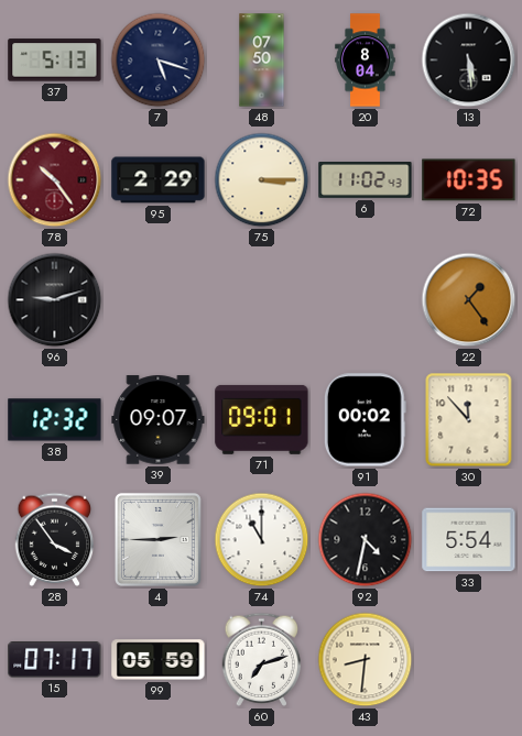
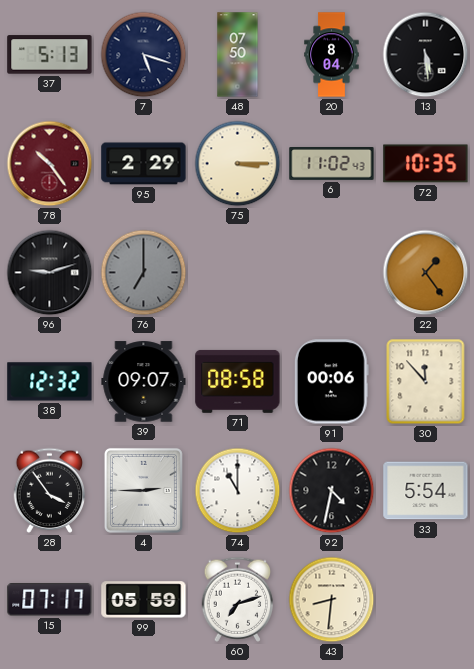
76: none -> 7:00
71: 09:01 -> 08:58
91: 00:02 -> 00:06
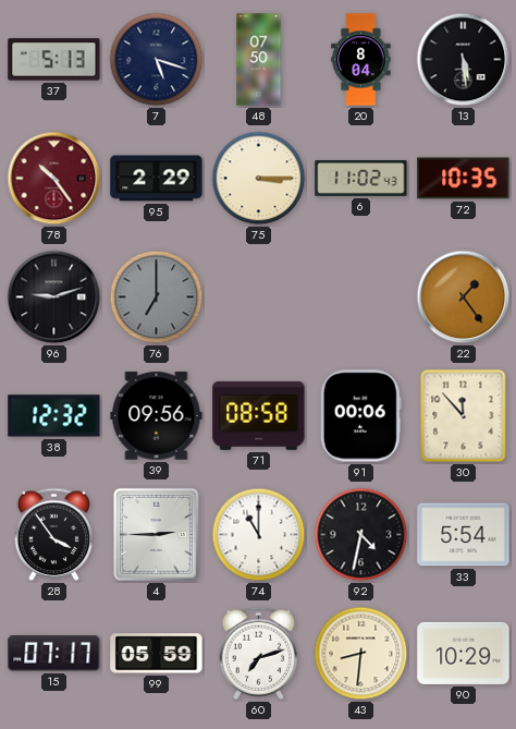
39: 09:07 -> 09:56
90: none -> 10:29
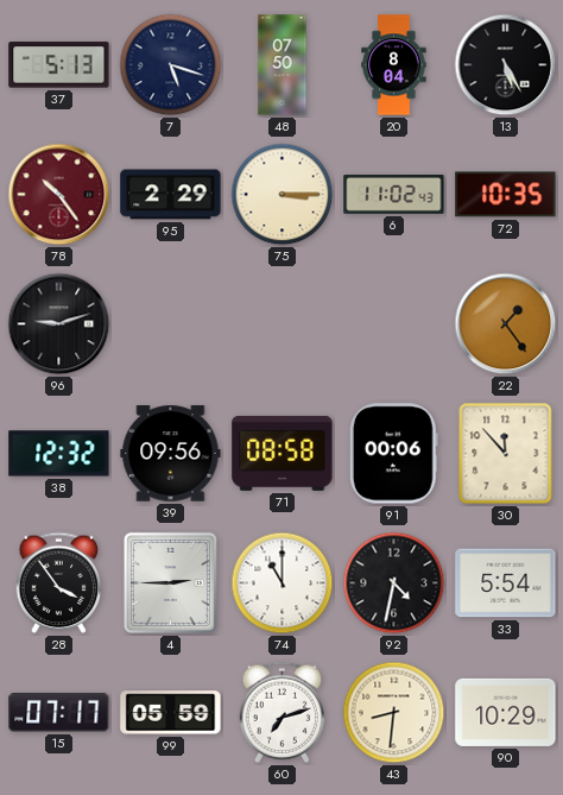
13: 5:29 -> 5:25
76: 7:00 -> none
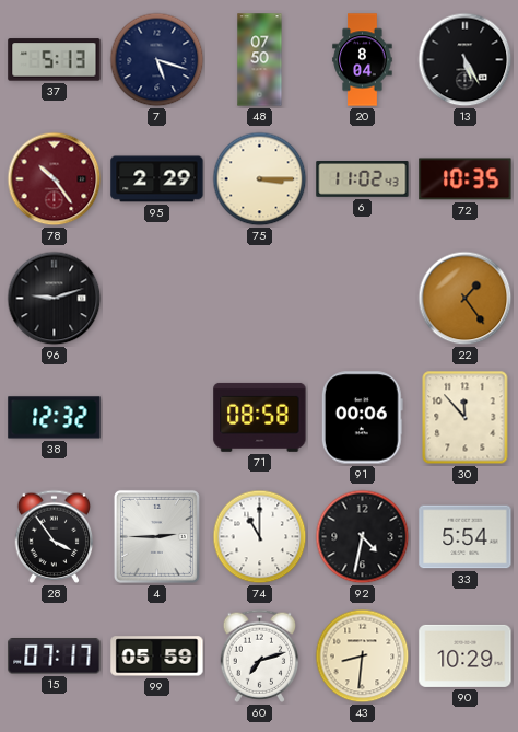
39: 09:56 -> none
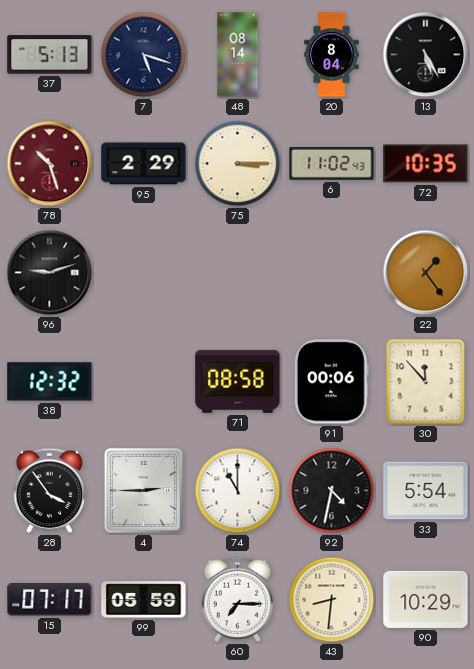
48: 07:50 -> 08:14
78: 10:24 -> 10:27
60: 7:12 -> 7:15
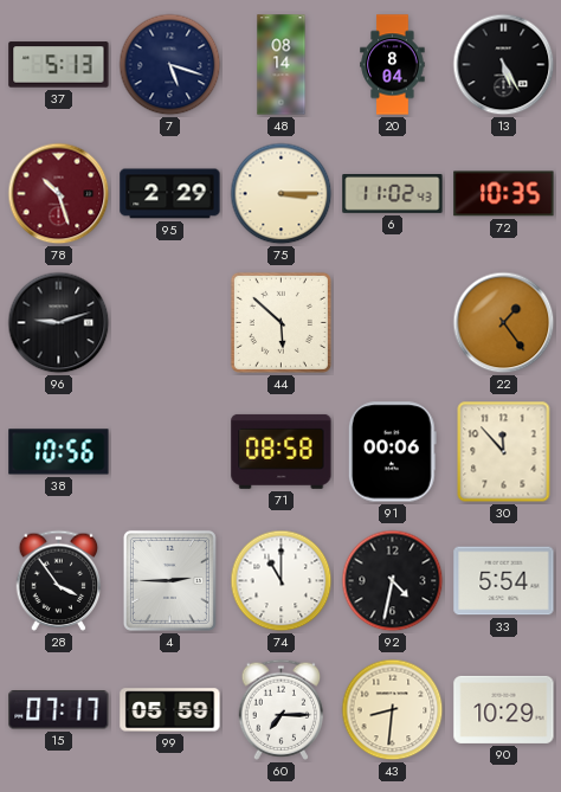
44: none -> 5:52
38: 12:32 -> 10:56
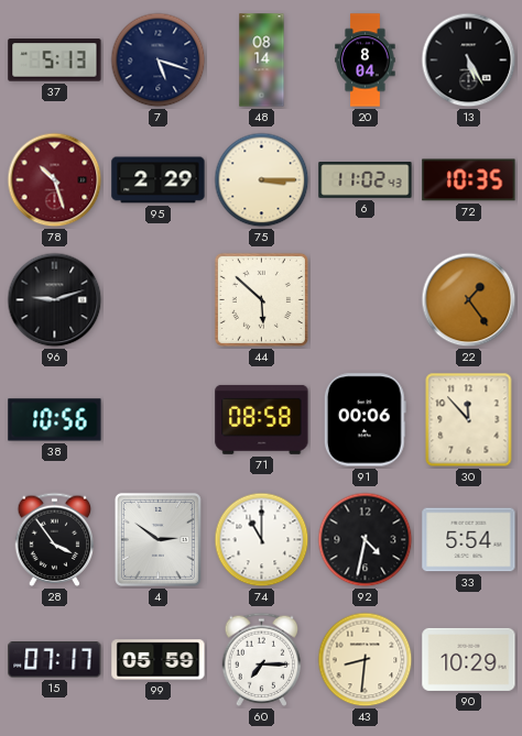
4: 2:45 -> 2:51
